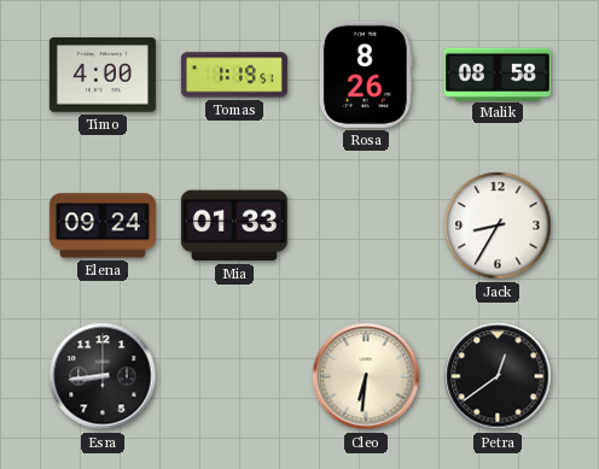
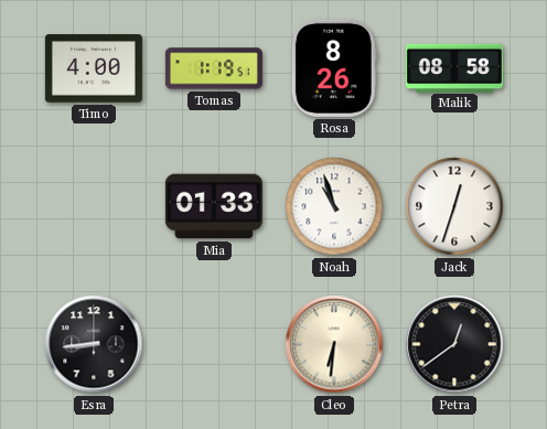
Elena: 09:24 -> none
Noah: none -> 10:57
Jack: 8:35 -> 12:33
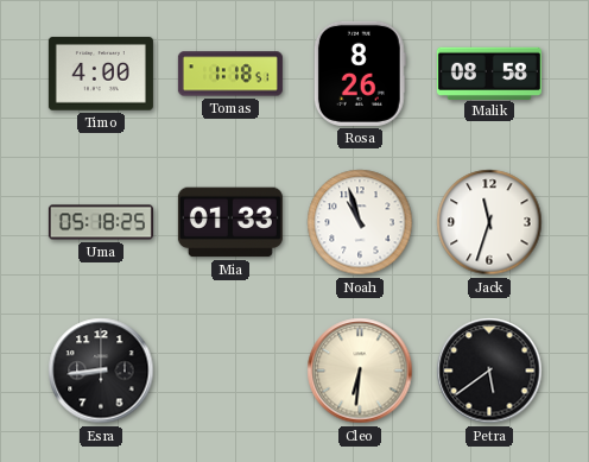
Tomas: 1:19 -> 1:18
Uma: none -> 05:18
Jack: 12:33 -> 11:33
Petra: 12:39 -> 5:39
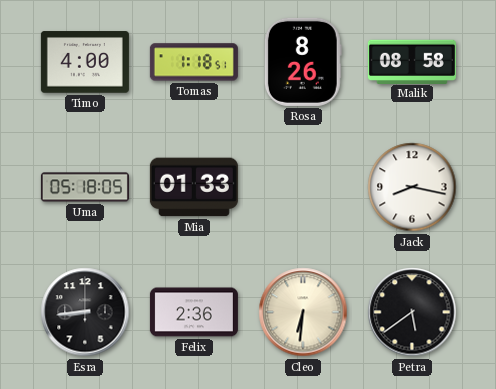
Uma: 05:18:25 -> 05:18:05
Noah: 10:57 -> none
Jack: 11:33 -> 8:17
Felix: none -> 2:36
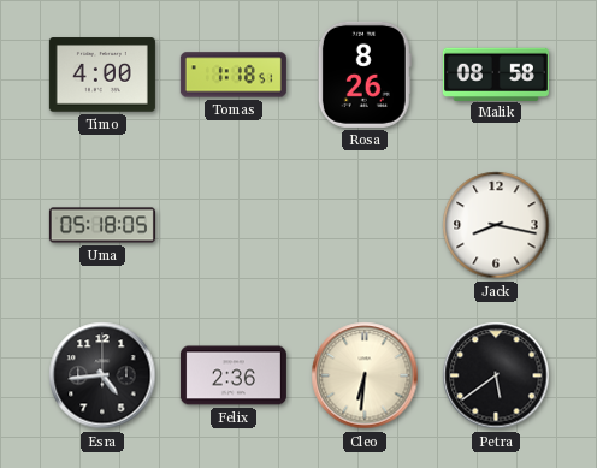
Mia: 01:33 -> none
Esra: 8:44 -> 4:44
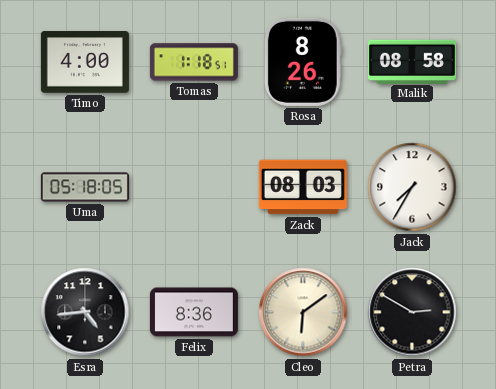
Zack: none -> 08:03
Jack: 8:17 -> 7:35
Felix: 2:36 -> 8:36
Cleo: 6:31 -> 6:09
Petra: 5:39 -> 2:50
